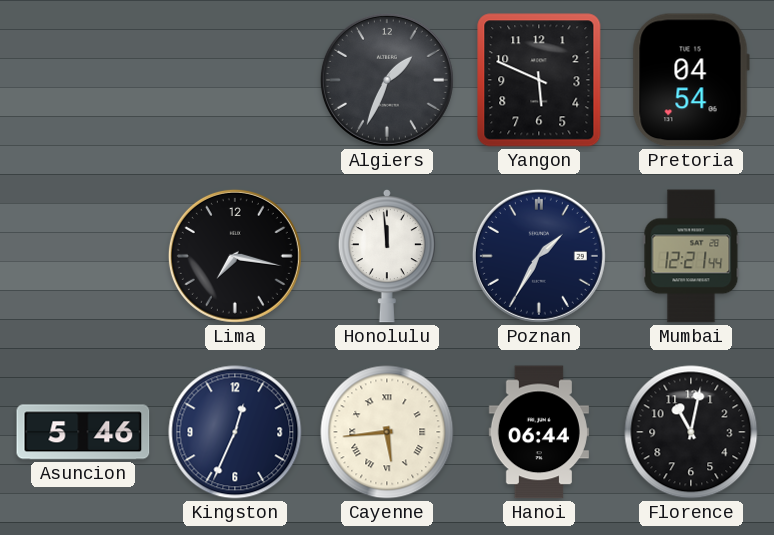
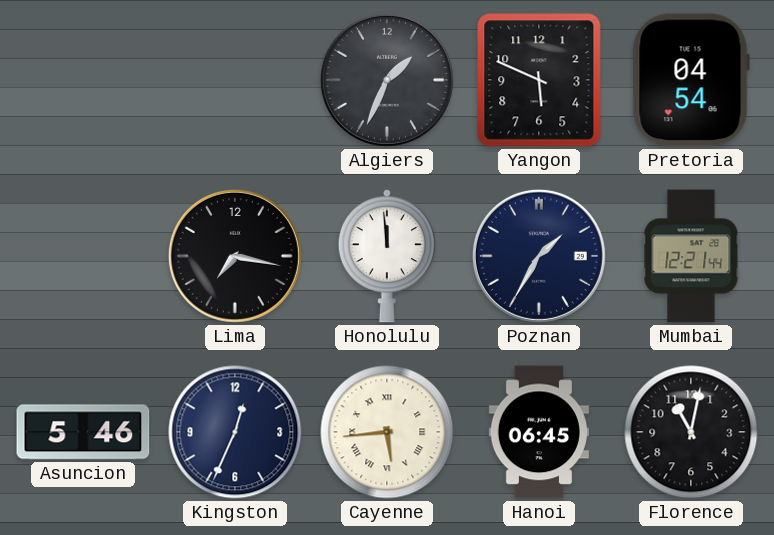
Hanoi: 06:44 -> 06:45
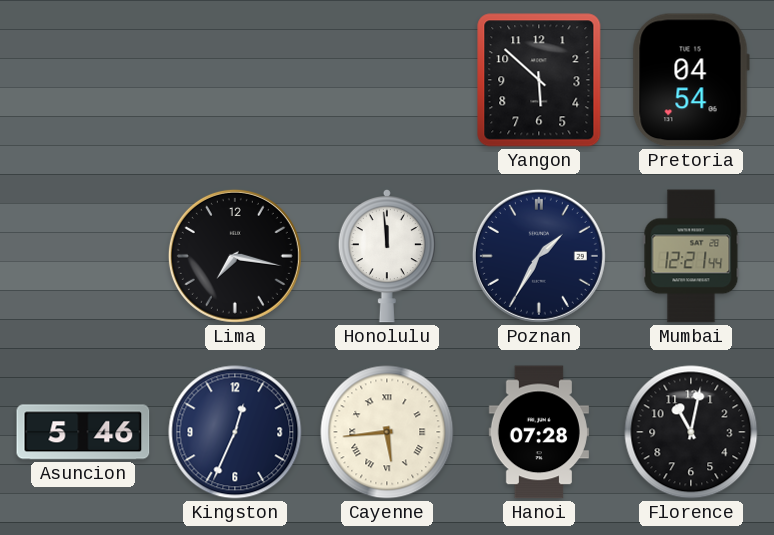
Algiers: 1:34 -> none
Yangon: 5:49 -> 5:52
Hanoi: 06:45 -> 07:28
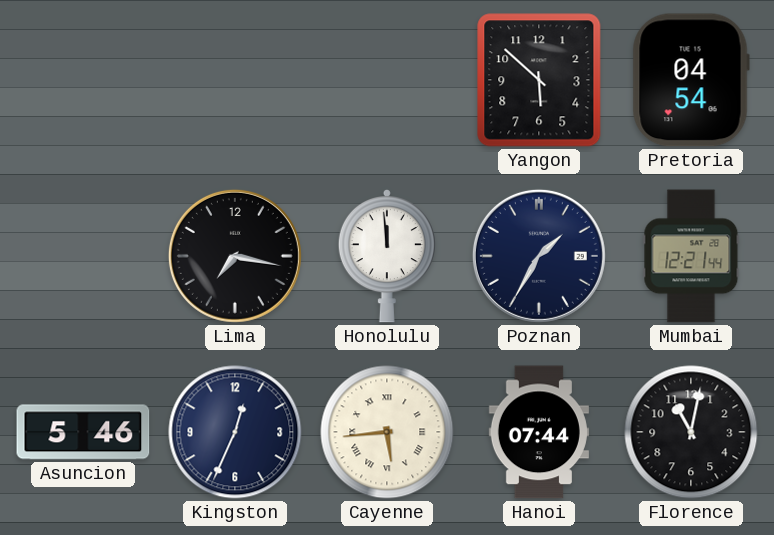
Hanoi: 07:28 -> 07:44
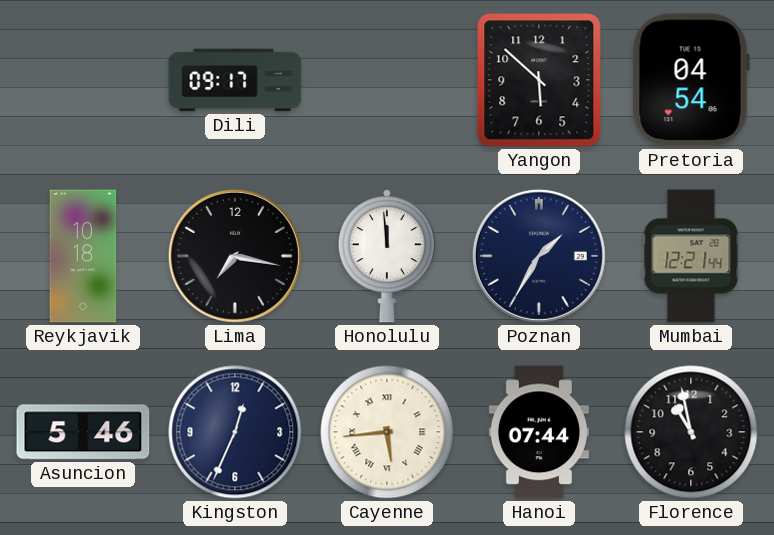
Dili: none -> 09:17
Reykjavik: none -> 10:18
Florence: 11:02 -> 10:58
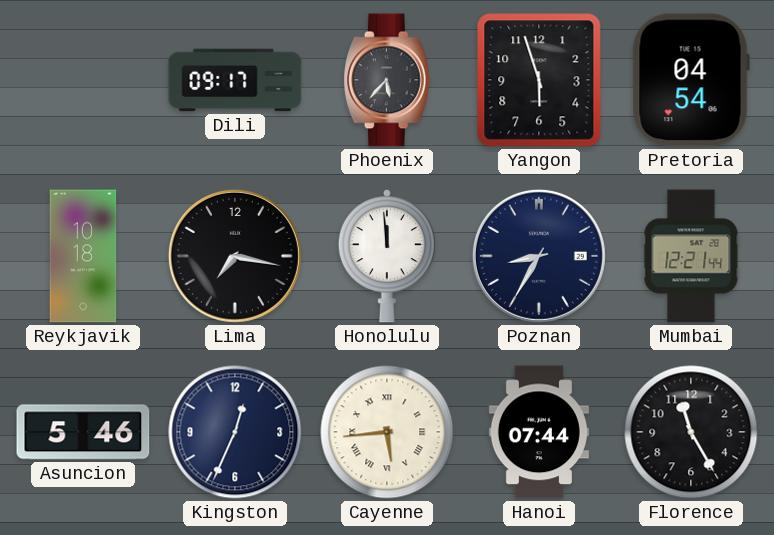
Phoenix: none -> 5:37
Yangon: 5:52 -> 5:57
Poznan: 1:35 -> 8:35
Florence: 10:58 -> 11:25
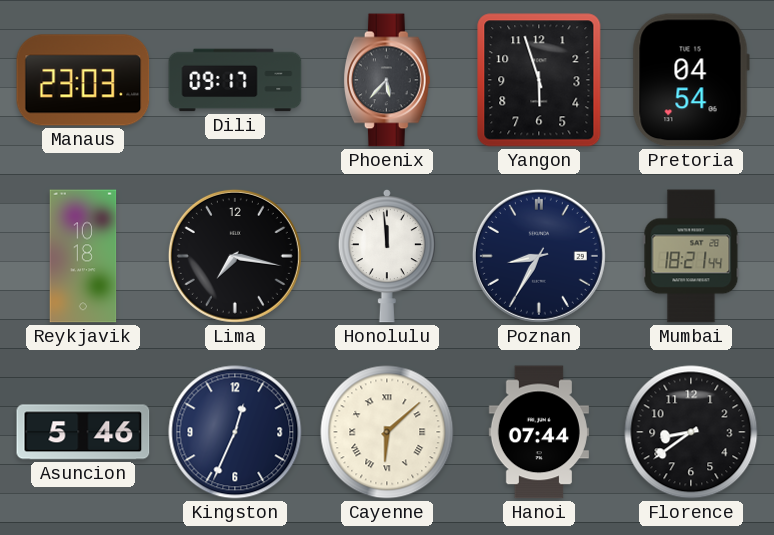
Manaus: none -> 23:03
Mumbai: 12:21 -> 18:21
Cayenne: 5:44 -> 6:08
Florence: 11:25 -> 8:39
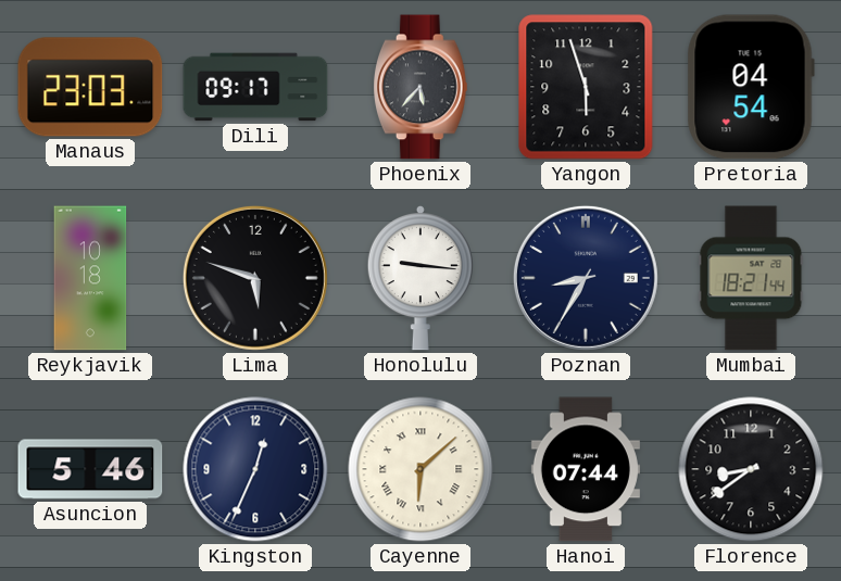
Lima: 7:17 -> 5:48
Honolulu: 11:59 -> 9:16
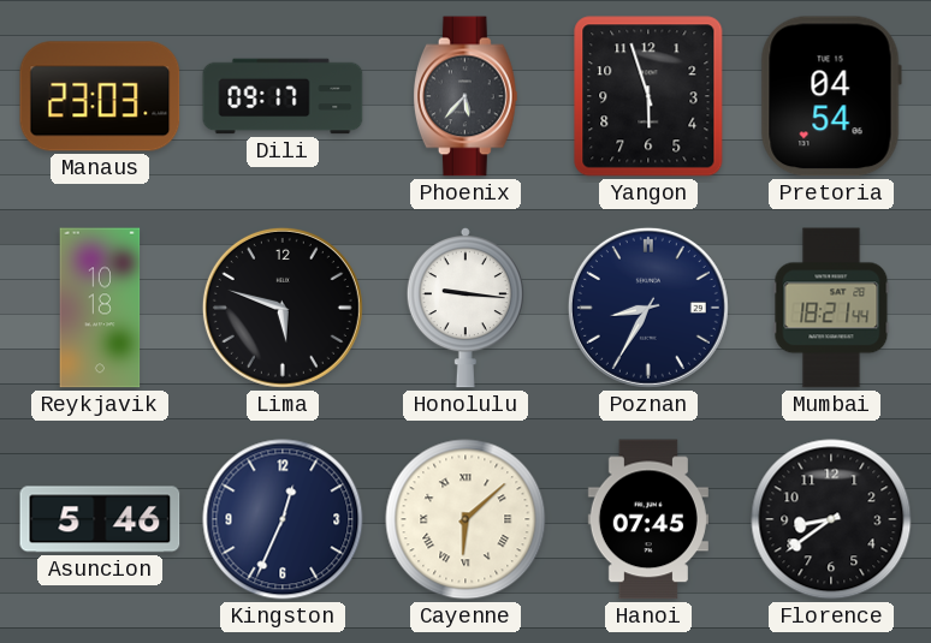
Hanoi: 07:44 -> 07:45
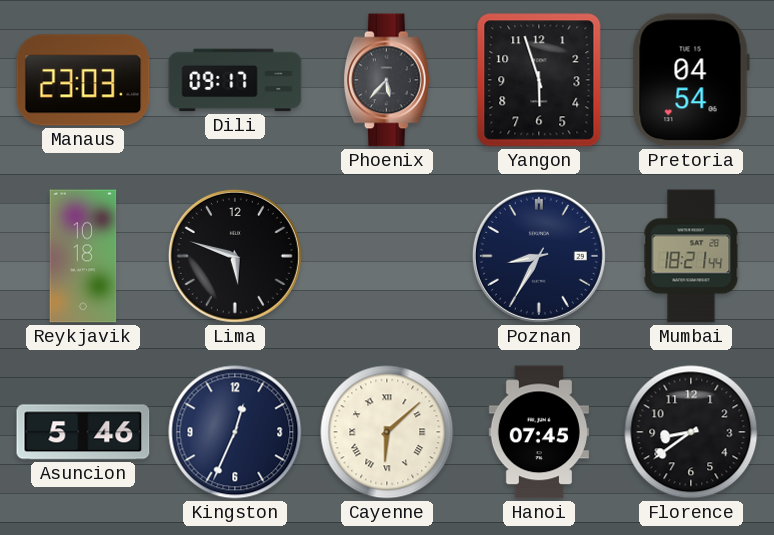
Honolulu: 9:16 -> none
